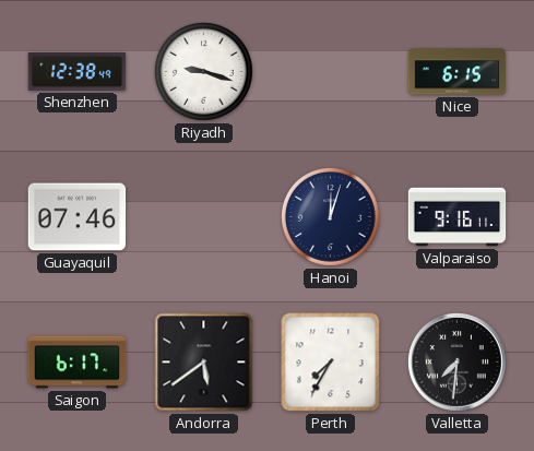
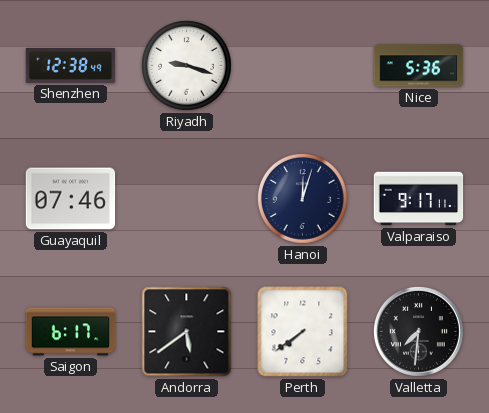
Nice: 6:15 -> 5:36
Valparaiso: 9:16 -> 9:17
Perth: 7:35 -> 7:39
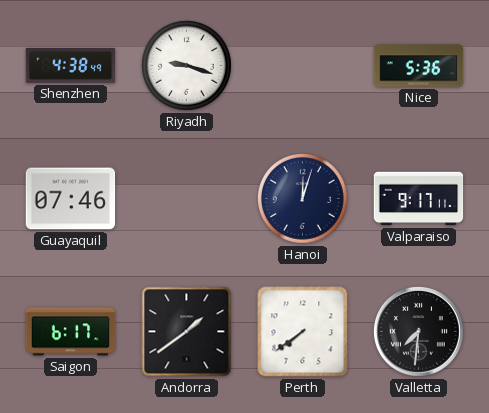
Shenzhen: 12:38 -> 4:38
Andorra: 5:39 -> 1:39
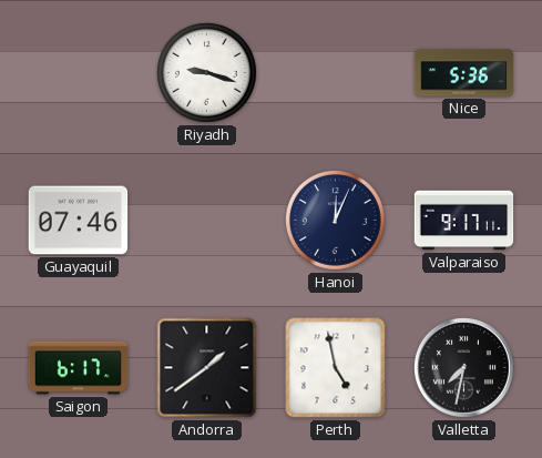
Shenzhen: 4:38 -> none
Hanoi: 12:03 -> 12:04
Perth: 7:39 -> 4:58
Valletta: 7:31 -> 7:32
